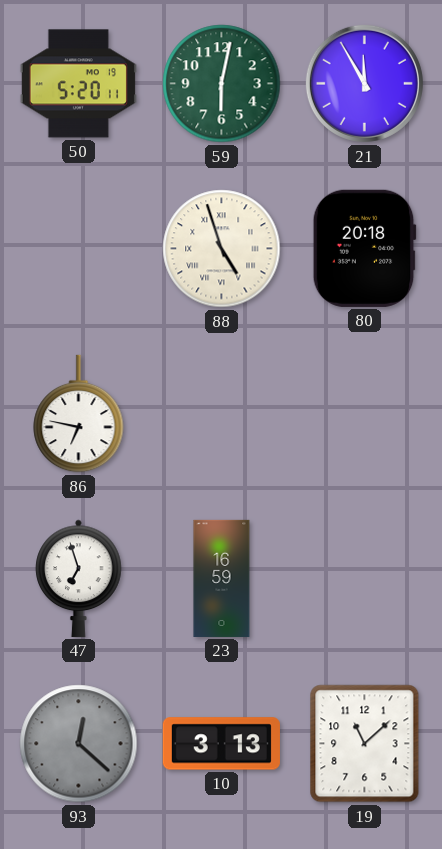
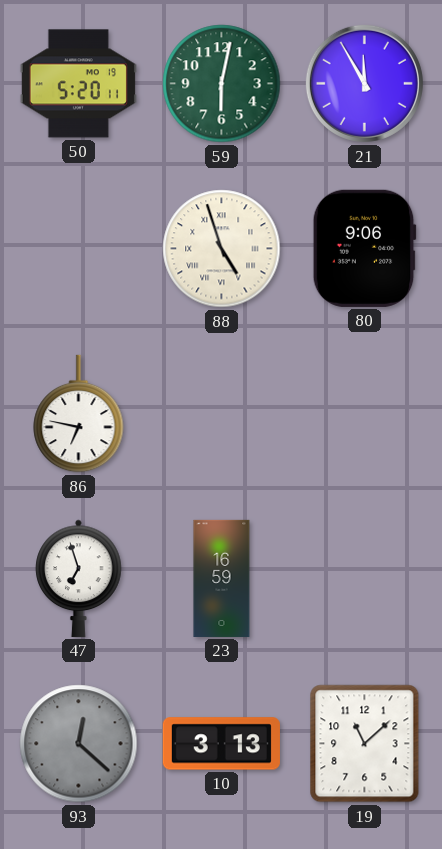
80: 20:18 -> 9:06
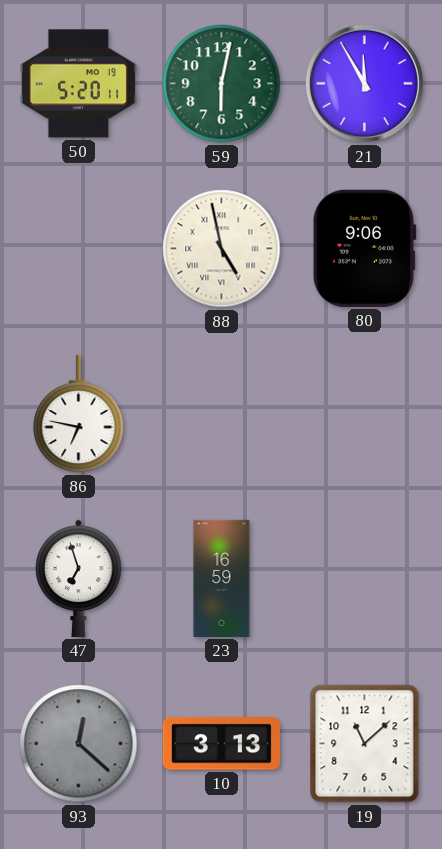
88: 4:57 -> 4:58
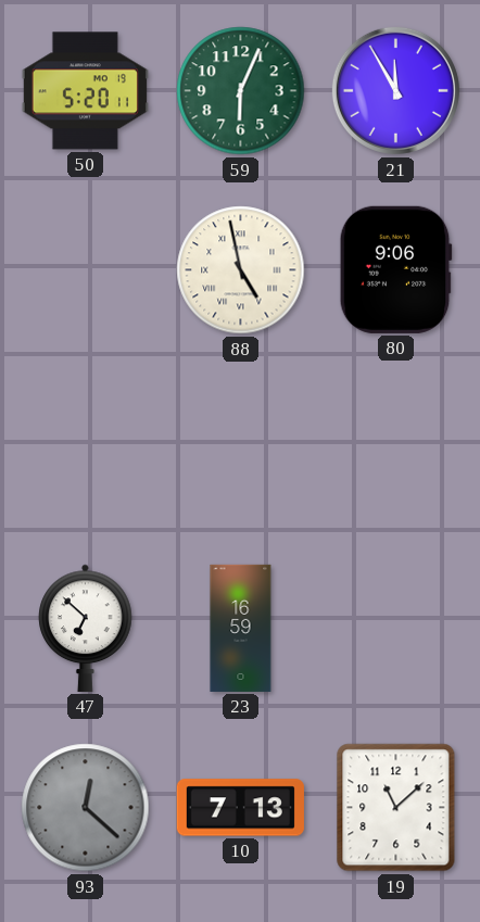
59: 6:02 -> 6:04
86: 6:47 -> none
47: 6:57 -> 6:52
10: 3:13 -> 7:13
